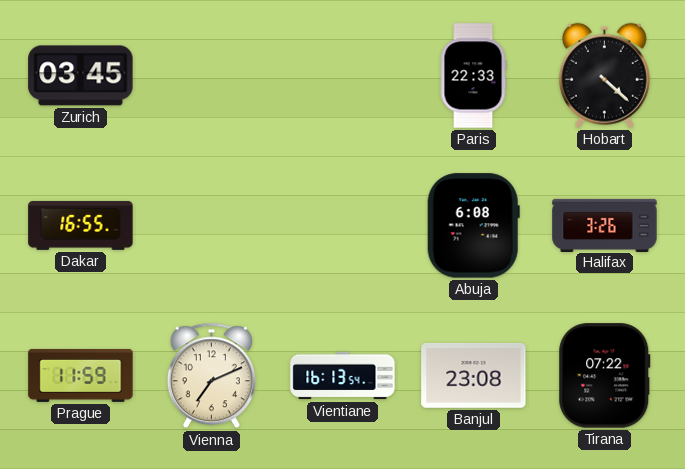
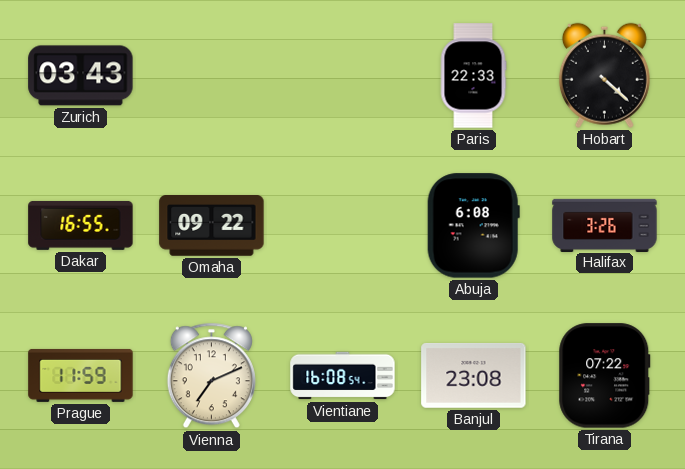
Zurich: 03:45 -> 03:43
Omaha: none -> 09:22
Vientiane: 16:13 -> 16:08
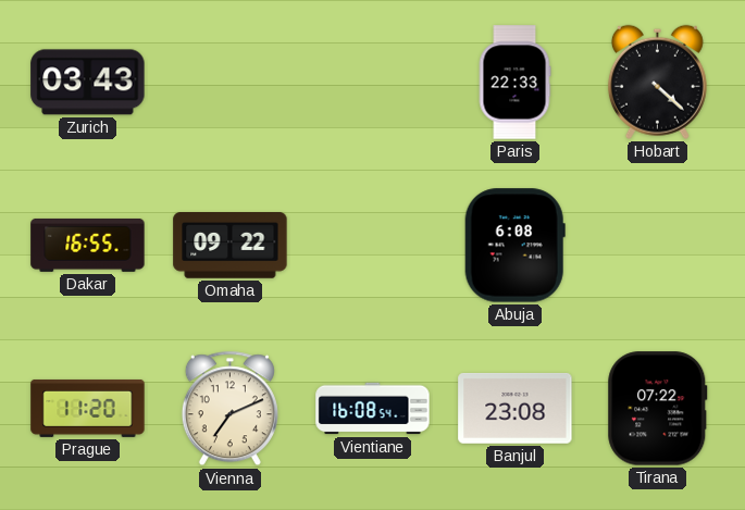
Halifax: 3:26 -> none
Prague: 11:59 -> 11:20
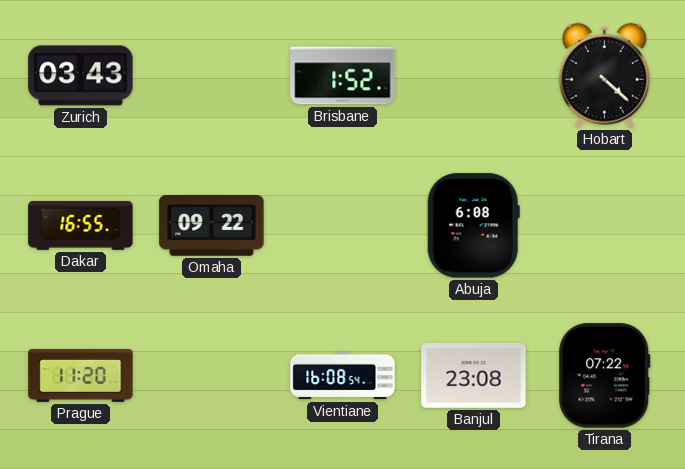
Brisbane: none -> 1:52
Paris: 22:33 -> none
Vienna: 7:11 -> none
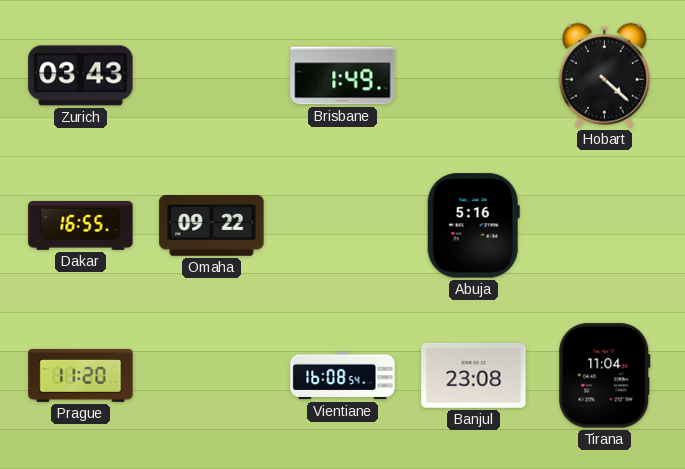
Brisbane: 1:52 -> 1:49
Abuja: 6:08 -> 5:16
Tirana: 07:22 -> 11:04
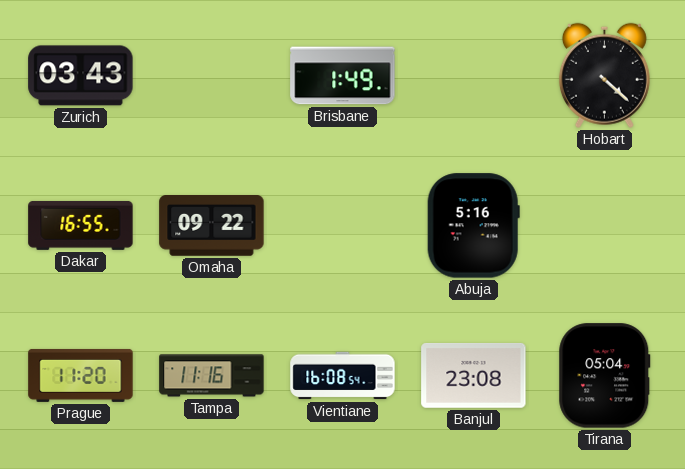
Tampa: none -> 11:16
Tirana: 11:04 -> 05:04
